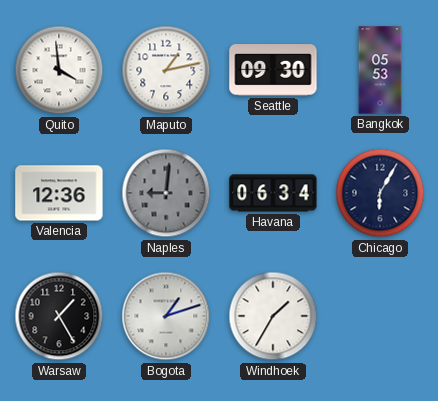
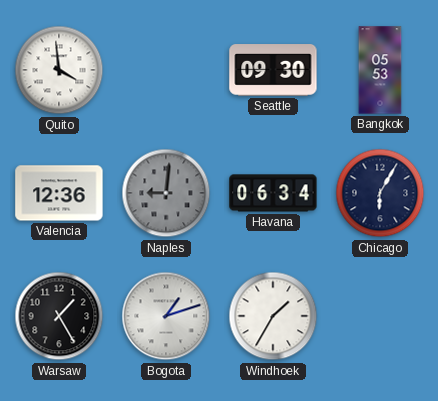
Maputo: 1:13 -> none
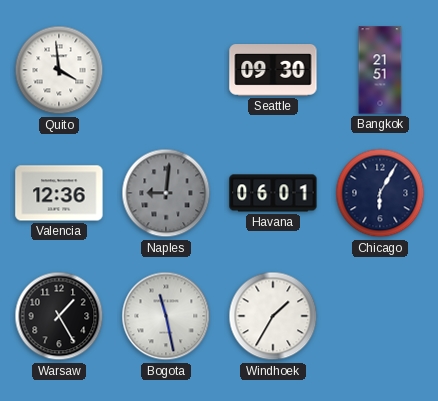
Bangkok: 05:53 -> 21:51
Havana: 06:34 -> 06:01
Bogota: 1:12 -> 11:28
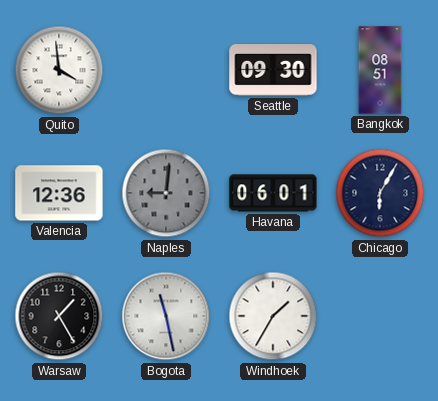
Bangkok: 21:51 -> 08:51
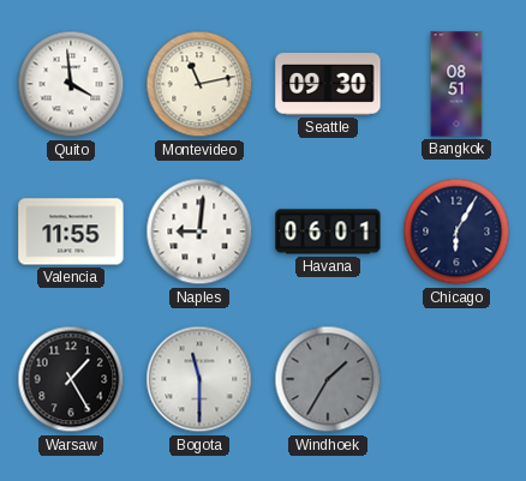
Montevideo: none -> 11:13
Valencia: 12:36 -> 11:55
Naples dial: grey -> white
Bogota: 11:28 -> 11:30
Windhoek dial: white -> grey
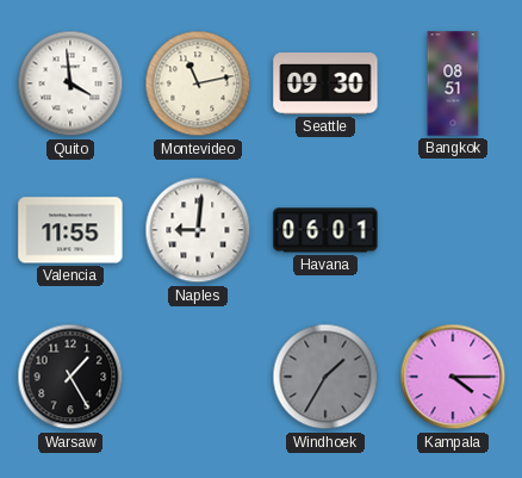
Chicago: 6:05 -> none
Bogota: 11:30 -> none
Kampala: none -> 4:15
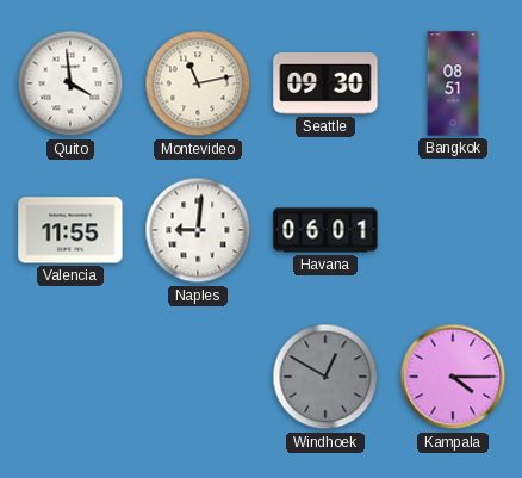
Warsaw: 1:25 -> none
Windhoek: 1:35 -> 12:50
